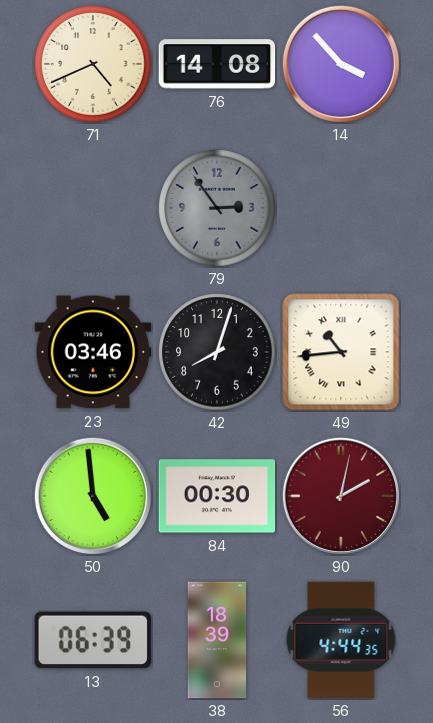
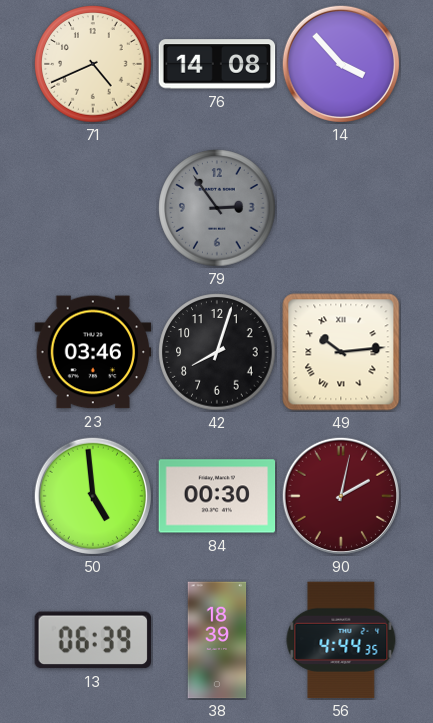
49: 10:44 -> 10:14
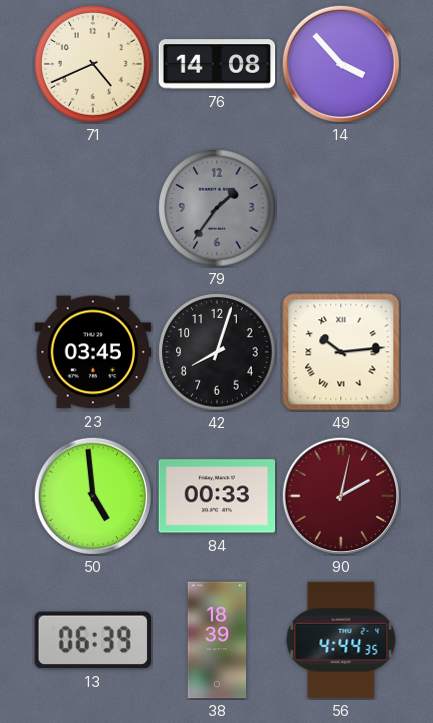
79: 2:54 -> 1:36
23: 03:46 -> 03:45
84: 00:30 -> 00:33
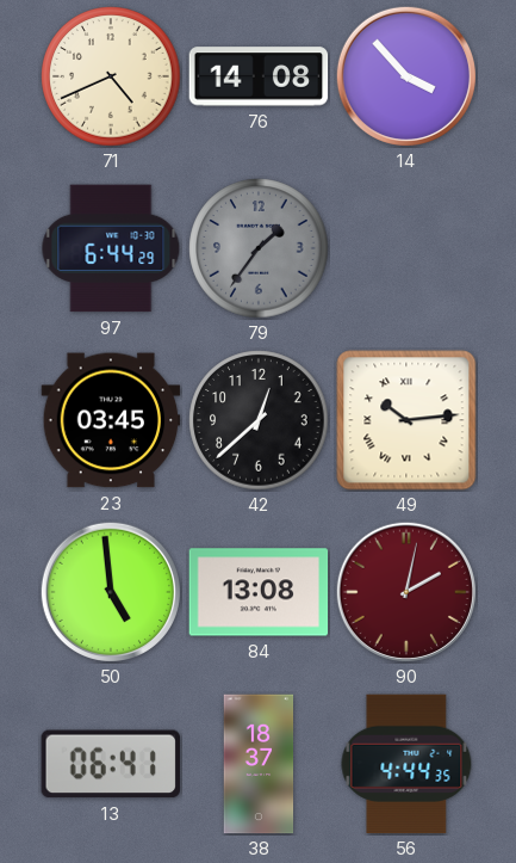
97: none -> 6:44
42: 8:03 -> 12:38
84: 00:33 -> 13:08
13: 06:39 -> 06:41
38: 18:39 -> 18:37
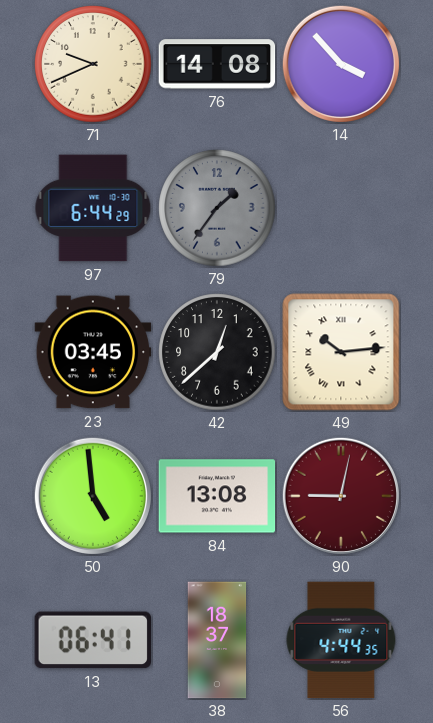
71: 4:41 -> 9:41
90: 2:02 -> 9:02
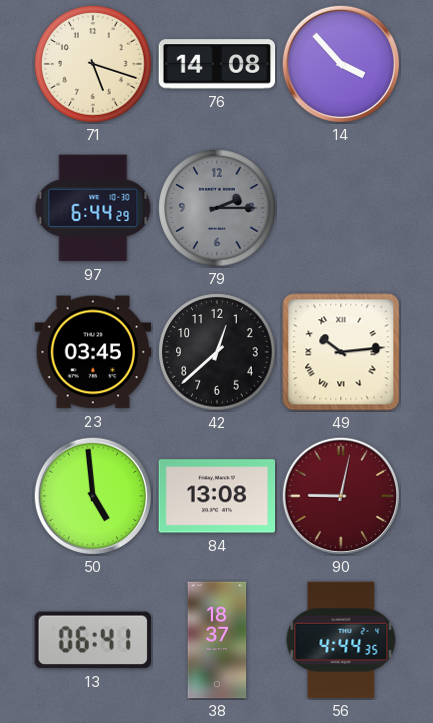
71: 9:41 -> 5:18
79: 1:36 -> 2:15
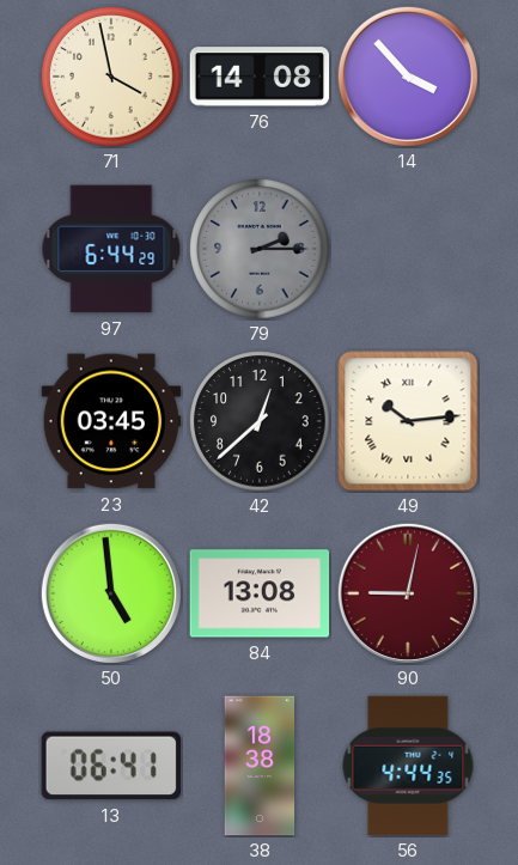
71: 5:18 -> 3:58
38: 18:37 -> 18:38
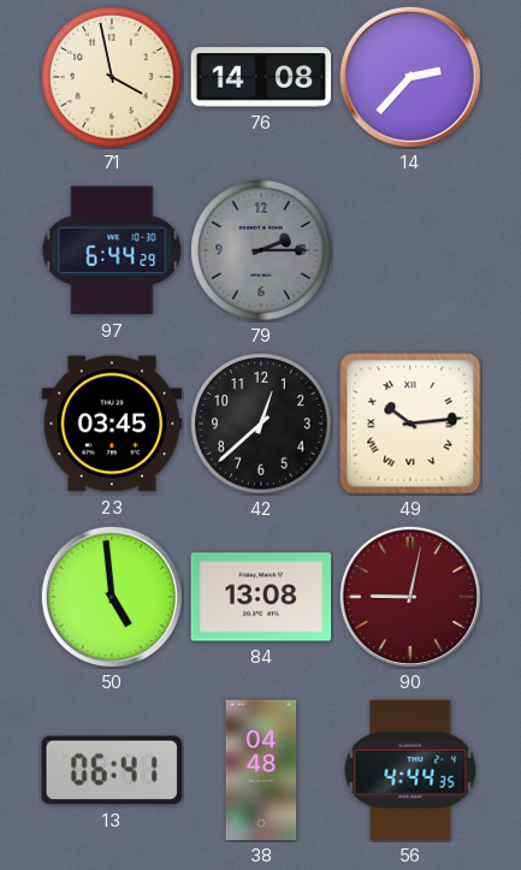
14: 3:53 -> 2:37
38: 18:38 -> 04:48
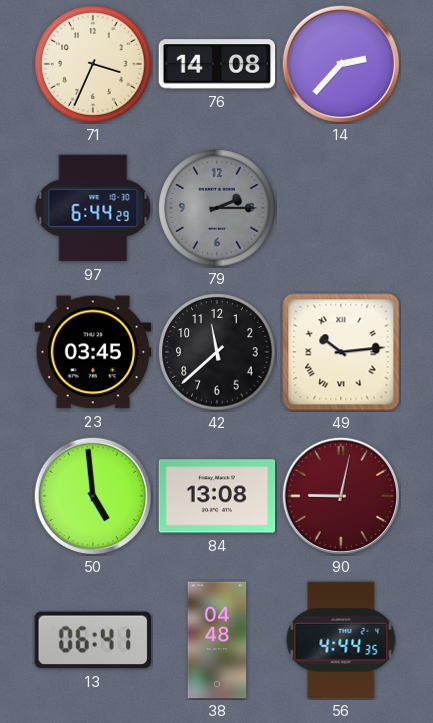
71: 3:58 -> 3:34
42: 12:38 -> 11:38
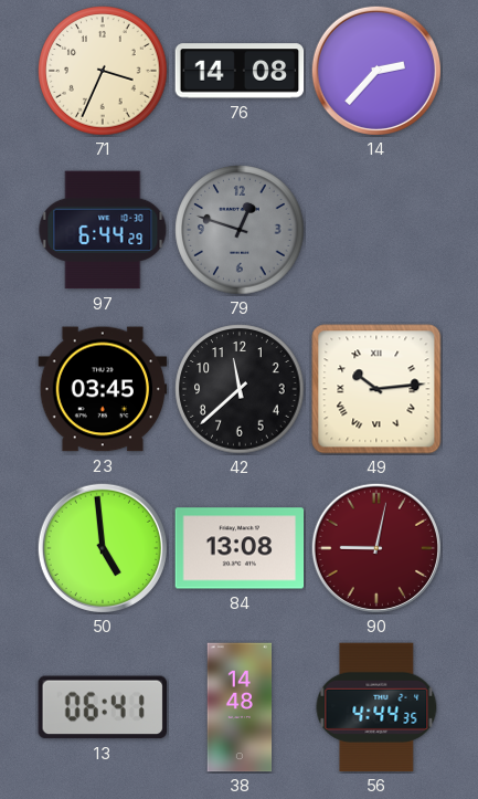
79: 2:15 -> 12:48
38: 04:48 -> 14:48
